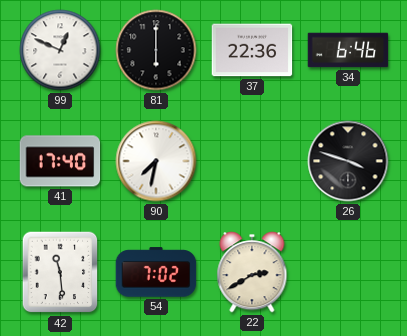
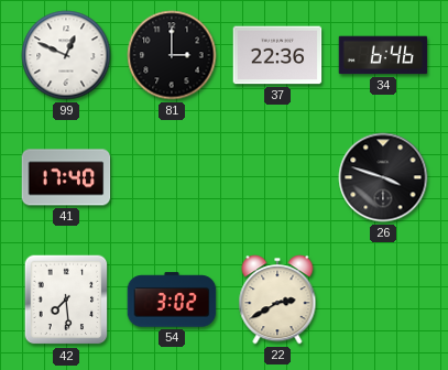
81: 6:00 -> 3:00
90: 7:32 -> none
42: 11:29 -> 7:29
54: 7:02 -> 3:02
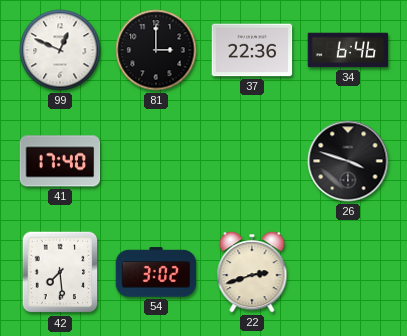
22: 2:40 -> 2:42
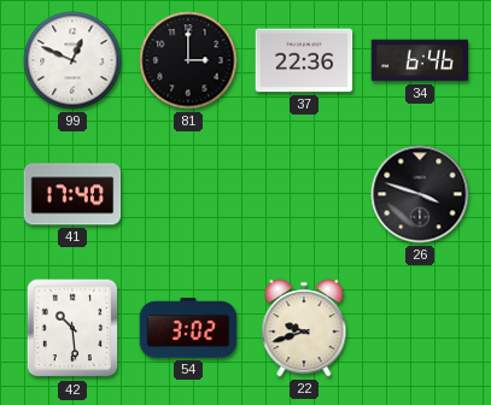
42: 7:29 -> 10:29
22: 2:42 -> 9:42
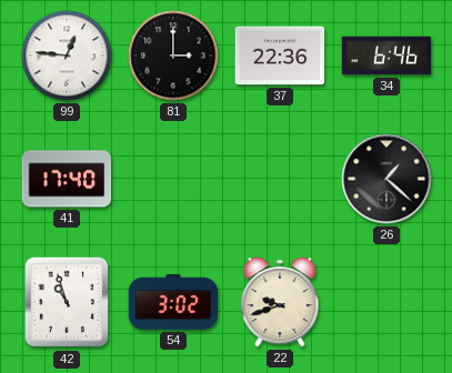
99: 12:49 -> 12:46
26: 3:48 -> 1:22
42: 10:29 -> 10:57
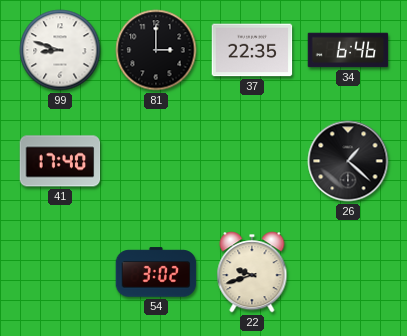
99: 12:46 -> 8:48
37: 22:36 -> 22:35
42: 10:57 -> none
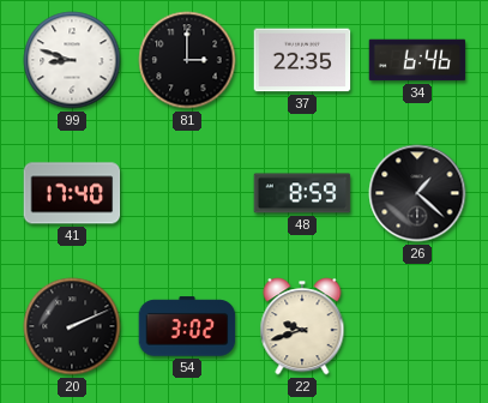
48: none -> 8:59
20: none -> 2:11
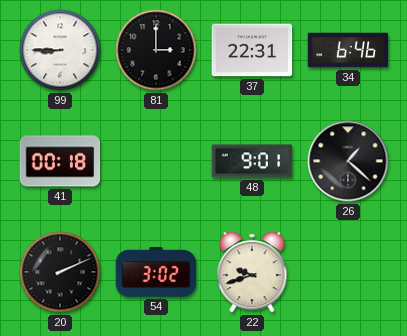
99: 8:48 -> 8:45
37: 22:35 -> 22:31
41: 17:40 -> 00:18
48: 8:59 -> 9:01
